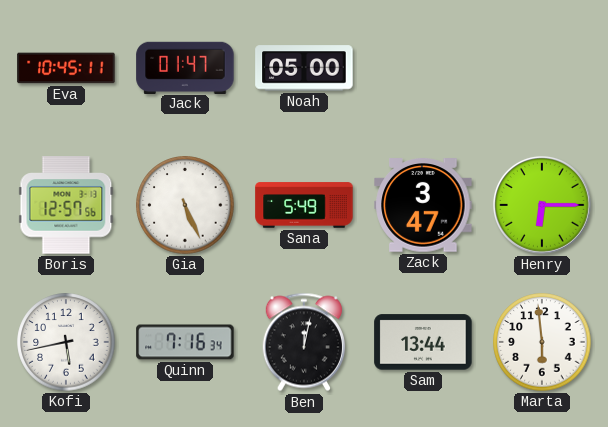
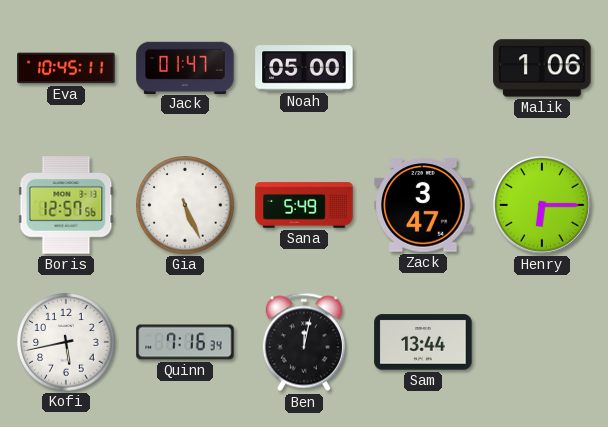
Malik: none -> 1:06
Marta: 5:59 -> none
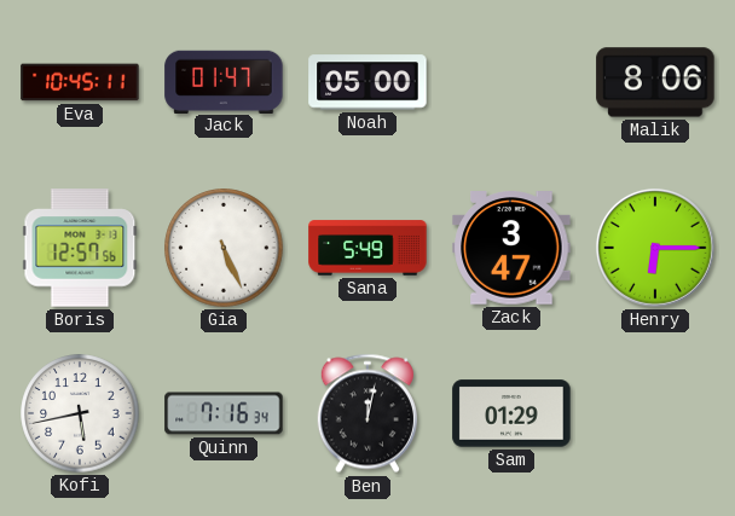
Malik: 1:06 -> 8:06
Sam: 13:44 -> 01:29
